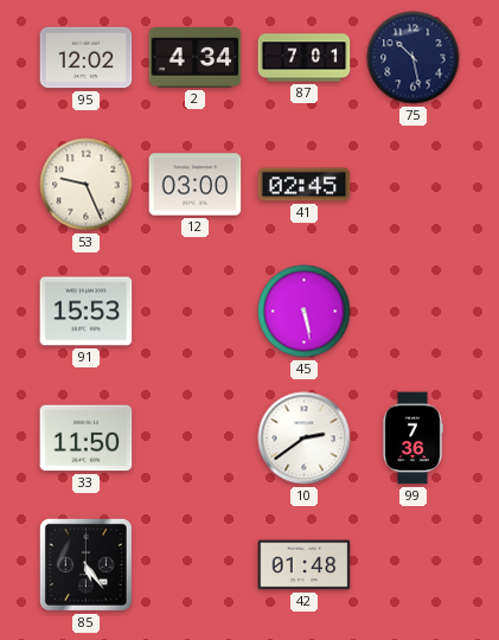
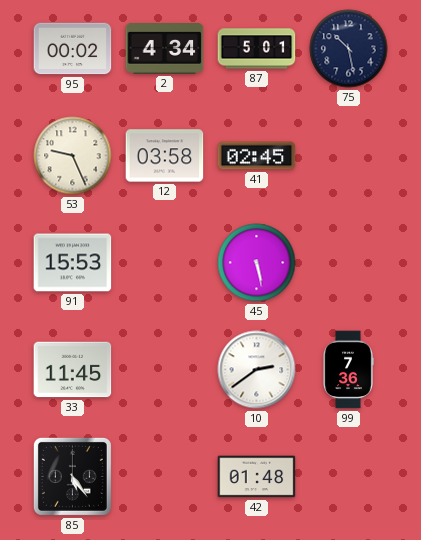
95: 12:02 -> 00:02
87: 7:01 -> 5:01
12: 03:00 -> 03:58
33: 11:50 -> 11:45
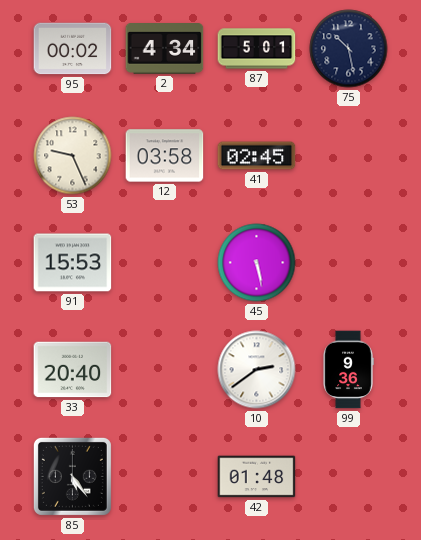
33: 11:45 -> 20:40
99: 7:36 -> 9:36
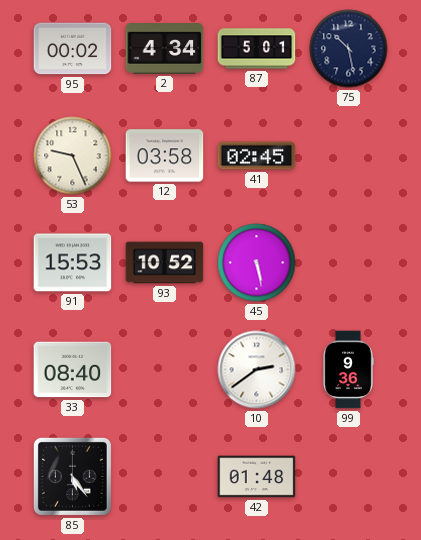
93: none -> 10:52
33: 20:40 -> 08:40
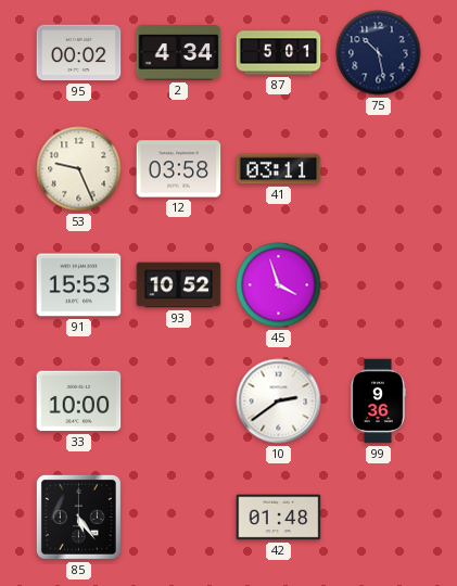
41: 02:45 -> 03:11
45: 5:28 -> 3:57
33: 08:40 -> 10:00
